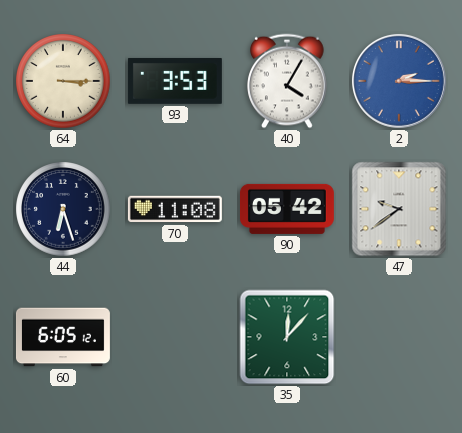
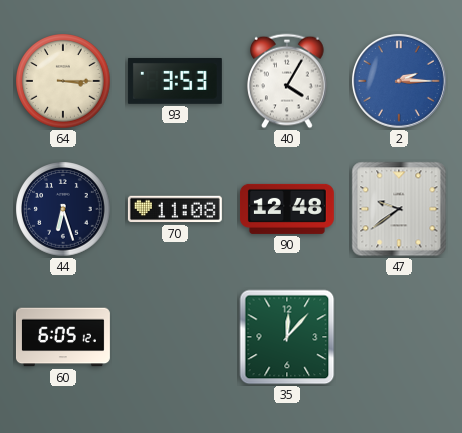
90: 05:42 -> 12:48
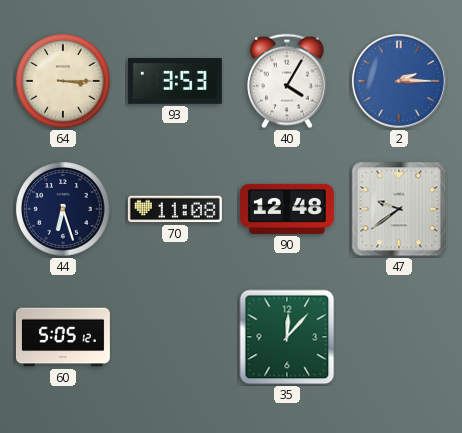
60: 6:05 -> 5:05
